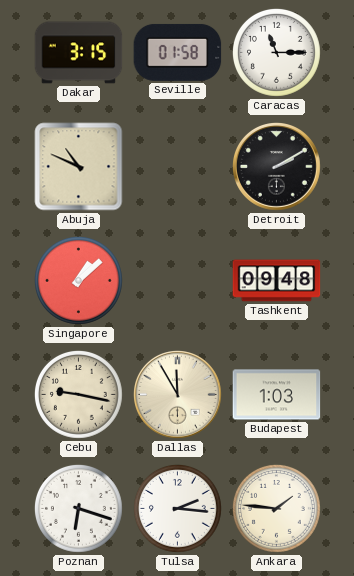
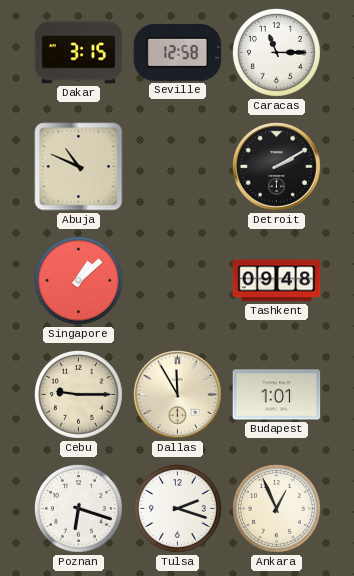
Seville: 01:58 -> 12:58
Cebu: 9:17 -> 9:15
Budapest: 1:03 -> 1:01
Tulsa: 2:16 -> 2:18
Ankara: 1:46 -> 12:56
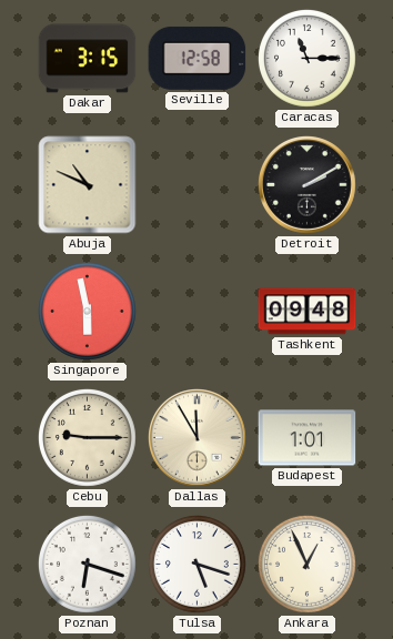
Singapore: 1:08 -> 5:58
Tulsa: 2:18 -> 5:18
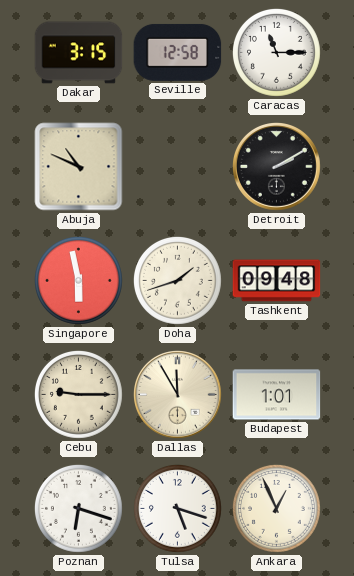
Doha: none -> 1:42
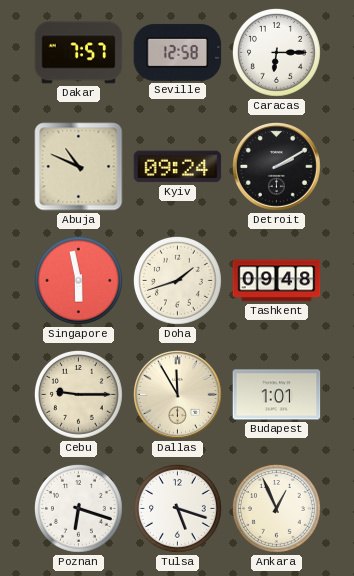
Dakar: 3:15 -> 7:57
Caracas: 11:15 -> 6:15
Kyiv: none -> 09:24
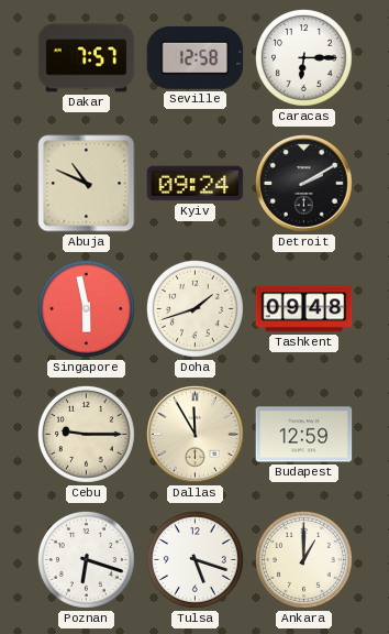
Budapest: 1:01 -> 12:59
Ankara: 12:56 -> 1:00
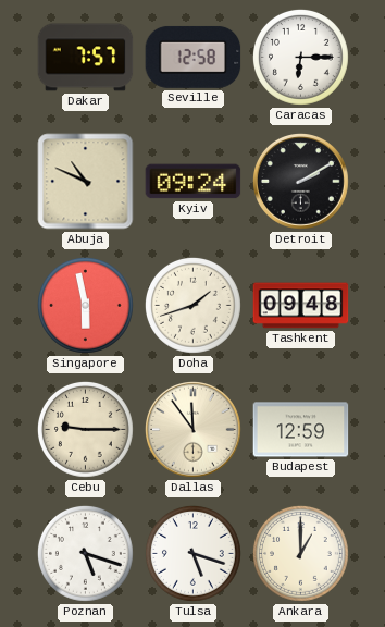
Dallas: 11:55 -> 11:54
Poznan: 6:18 -> 5:18
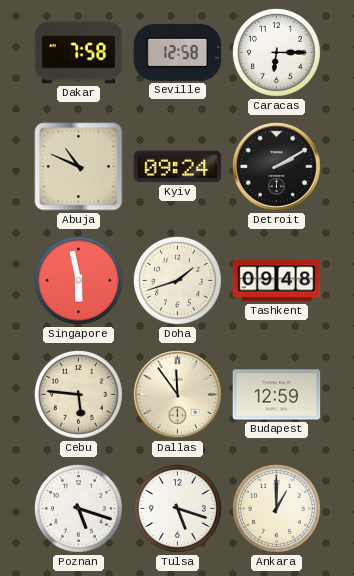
Dakar: 7:57 -> 7:58
Cebu: 9:15 -> 5:46
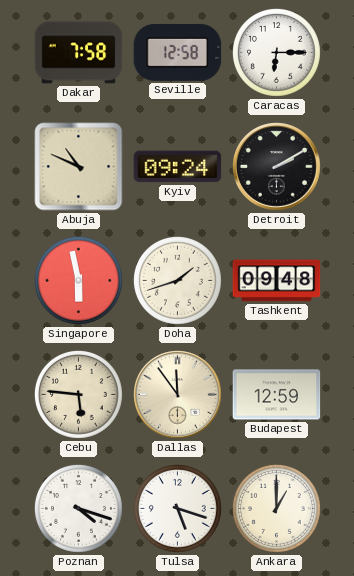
Poznan: 5:18 -> 4:18
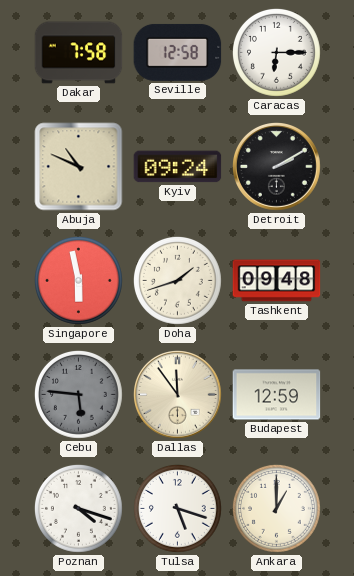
Cebu dial: cream -> grey
